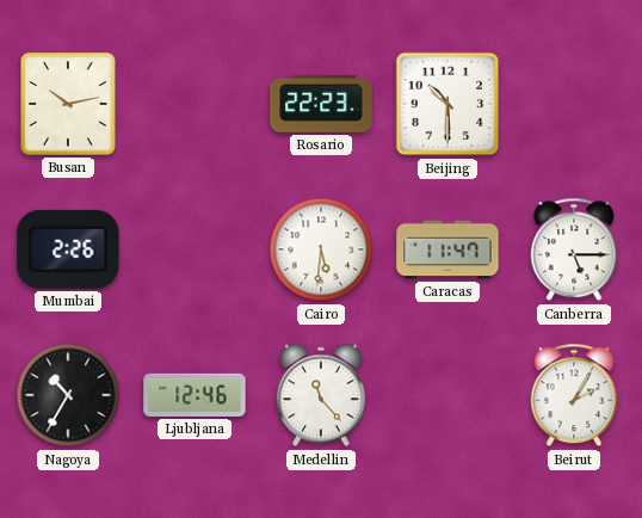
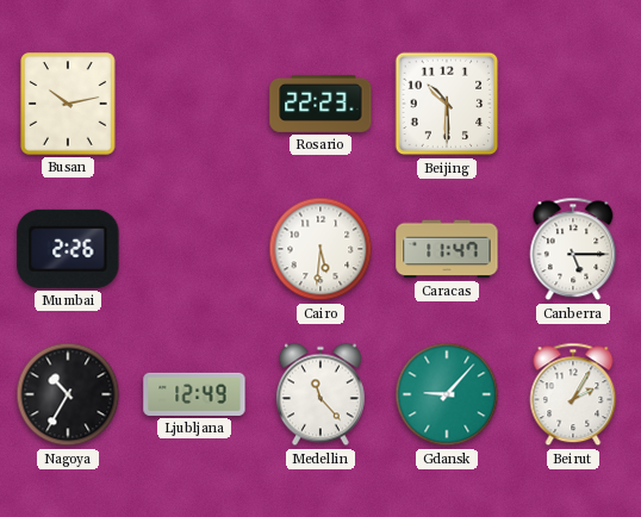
Ljubljana: 12:46 -> 12:49
Gdansk: none -> 9:07
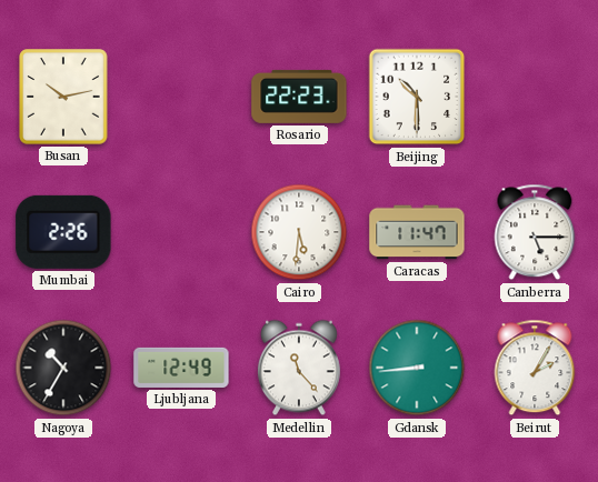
Gdansk: 9:07 -> 8:44
